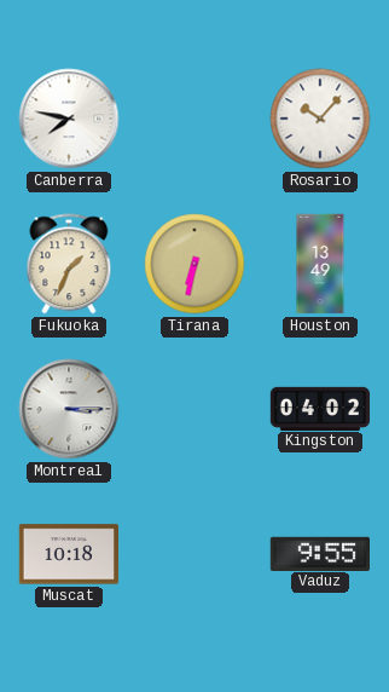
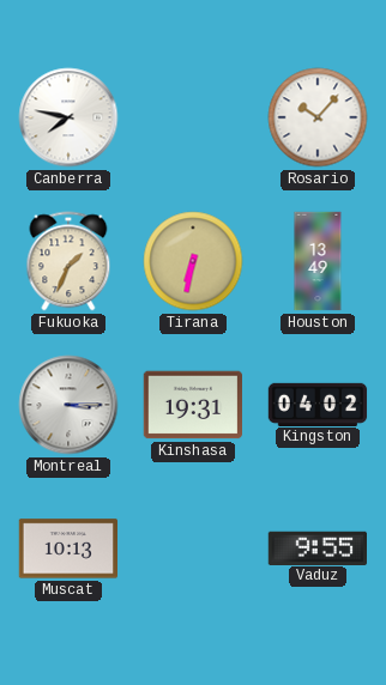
Kinshasa: none -> 19:31
Muscat: 10:18 -> 10:13
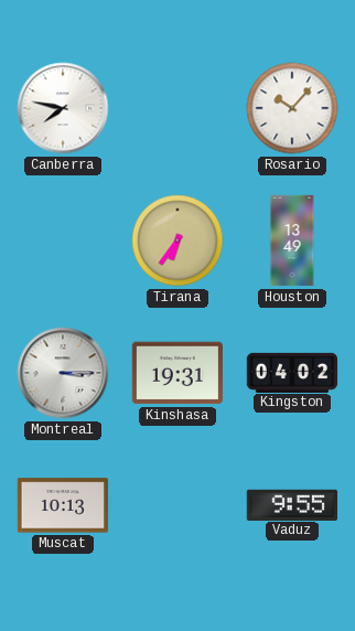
Fukuoka: 1:34 -> none
Tirana: 6:32 -> 6:36
